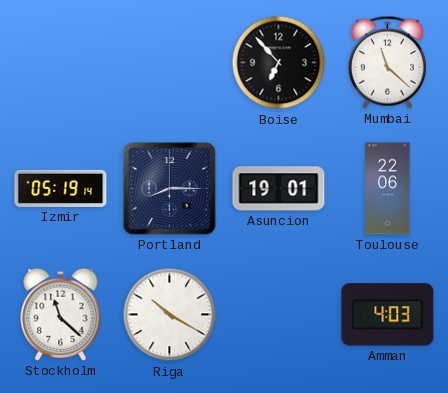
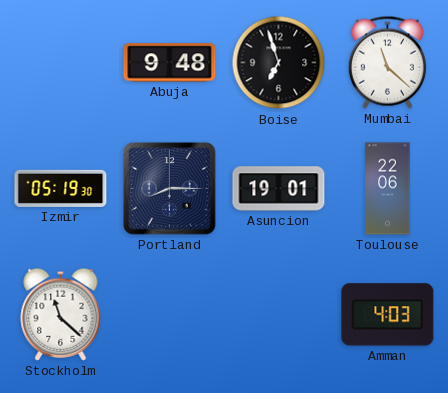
Abuja: none -> 9:48
Boise: 6:53 -> 6:57
Izmir: 05:19:14 -> 05:19:30
Riga: 10:20 -> none
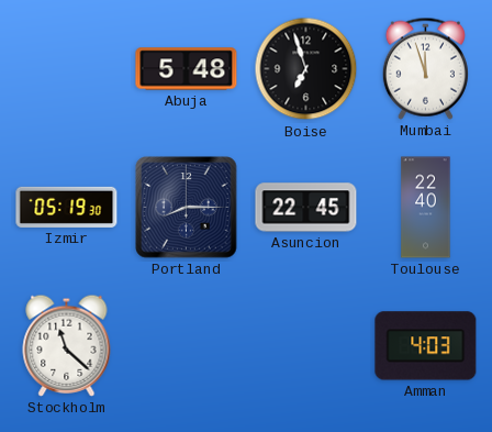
Abuja: 9:48 -> 5:48
Mumbai: 11:22 -> 11:57
Asuncion: 19:01 -> 22:45
Toulouse: 22:06 -> 22:40
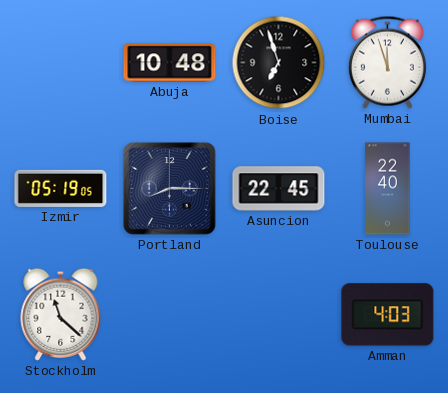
Abuja: 5:48 -> 10:48
Izmir: 05:19:30 -> 05:19:05
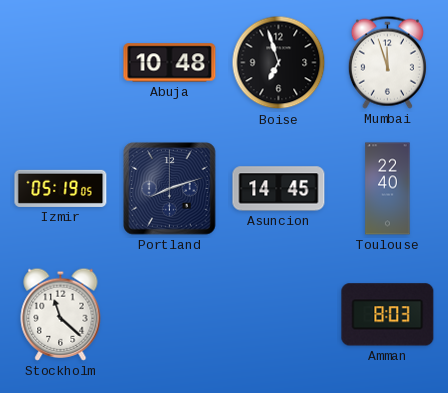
Portland: 8:15 -> 8:12
Asuncion: 22:45 -> 14:45
Amman: 4:03 -> 8:03
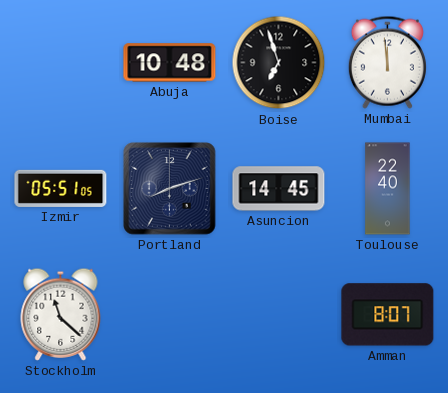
Mumbai: 11:57 -> 11:59
Izmir: 05:19 -> 05:51
Amman: 8:03 -> 8:07
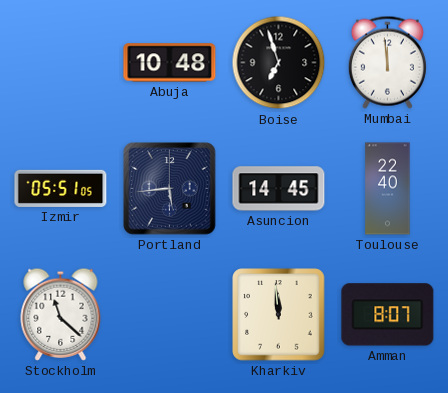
Portland: 8:12 -> 5:44
Kharkiv: none -> 11:59
